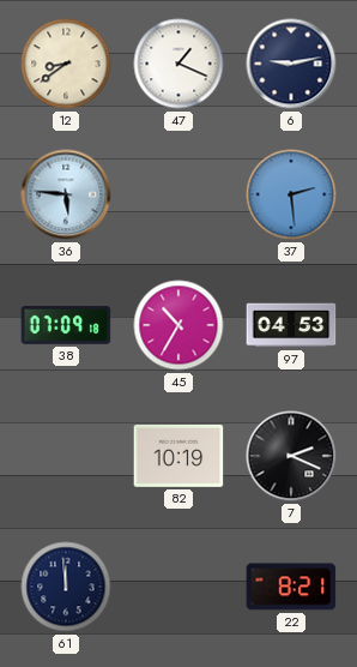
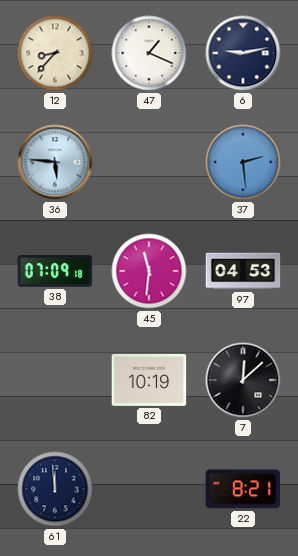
12: 8:39 -> 8:37
45: 10:35 -> 11:31
7: 2:19 -> 12:08
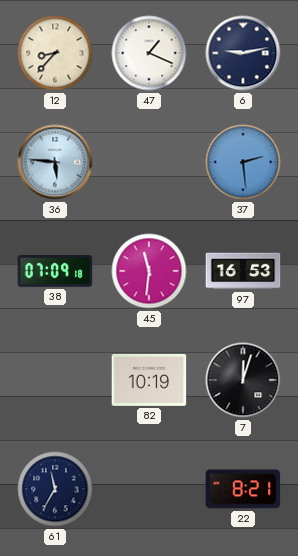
97: 04:53 -> 16:53
7: 12:08 -> 12:03
61: 11:59 -> 11:35
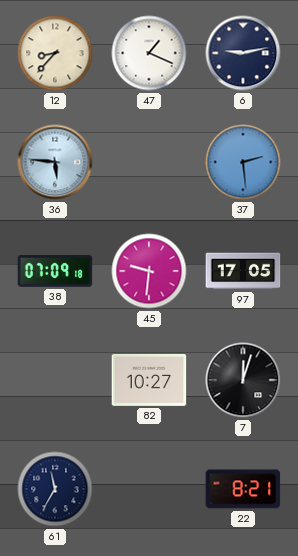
45: 11:31 -> 9:31
97: 16:53 -> 17:05
82: 10:19 -> 10:27
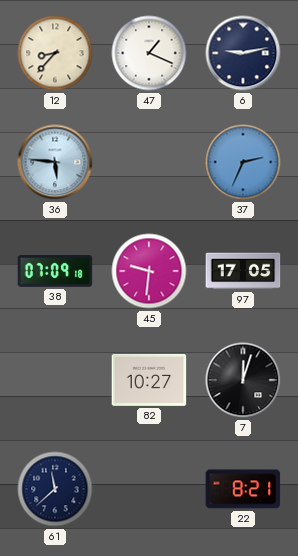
37: 2:29 -> 2:34
61: 11:35 -> 11:38
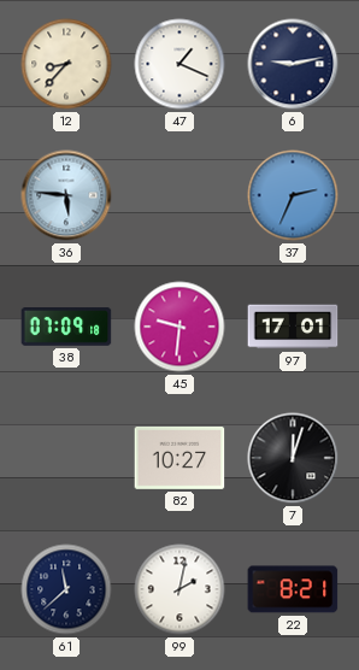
97: 17:05 -> 17:01
99: none -> 2:02
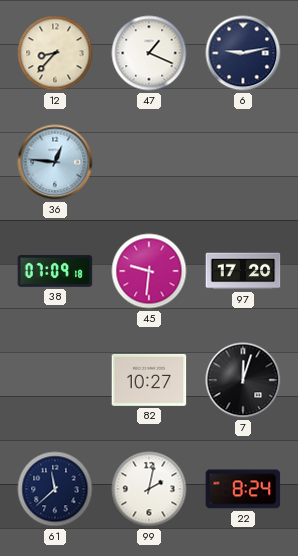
36: 5:46 -> 12:46
37: 2:34 -> none
97: 17:01 -> 17:20
22: 8:21 -> 8:24
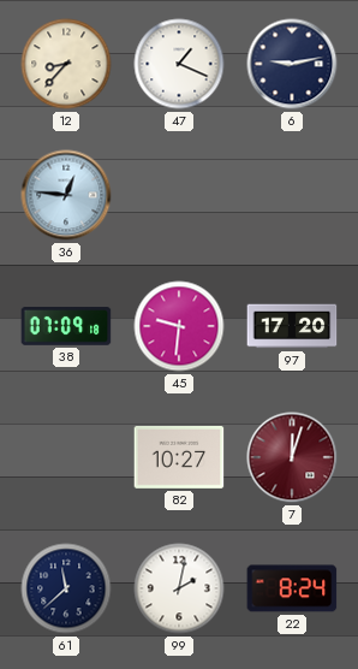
7 dial: black -> burgundy
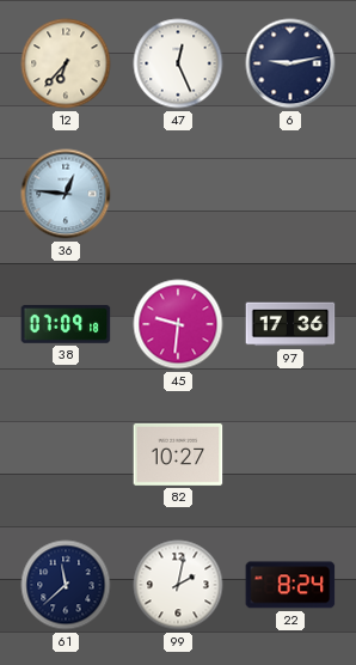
12: 8:37 -> 6:37
47: 1:19 -> 12:26
97: 17:20 -> 17:36
7: 12:03 -> none
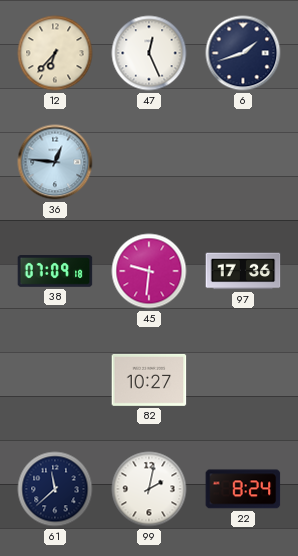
6: 9:13 -> 1:42
